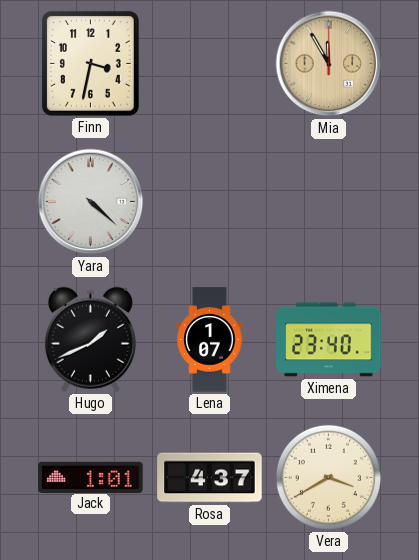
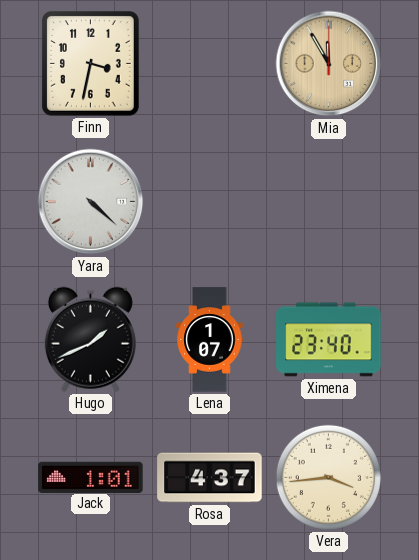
Vera: 3:40 -> 3:44
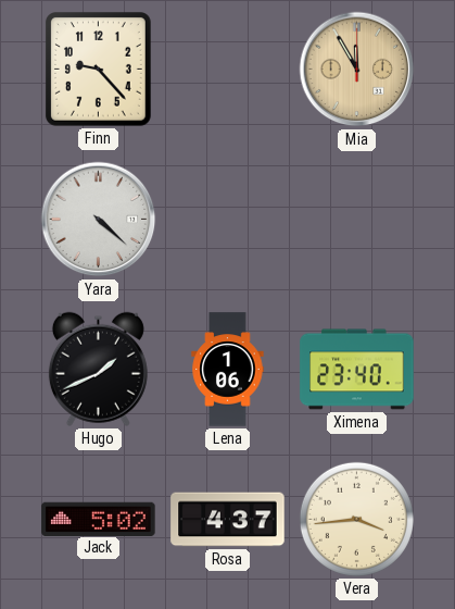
Finn: 3:32 -> 9:23
Lena: 1:07 -> 1:06
Jack: 1:01 -> 5:02
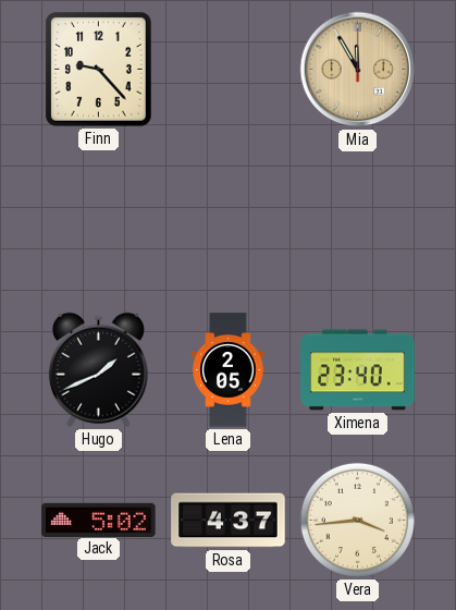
Yara: 4:22 -> none
Lena: 1:06 -> 2:05
